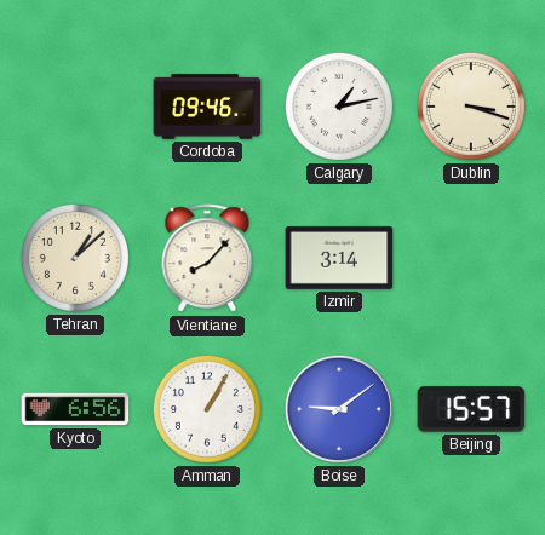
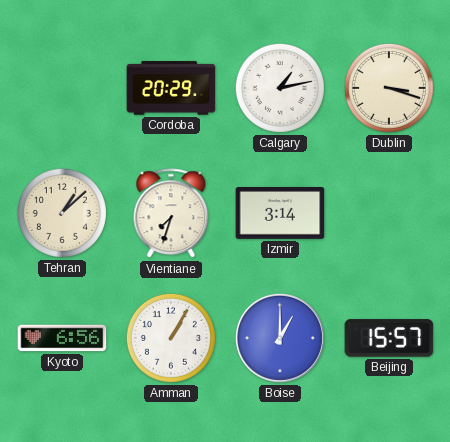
Cordoba: 09:46 -> 20:29
Vientiane: 8:07 -> 7:33
Boise: 9:09 -> 1:00
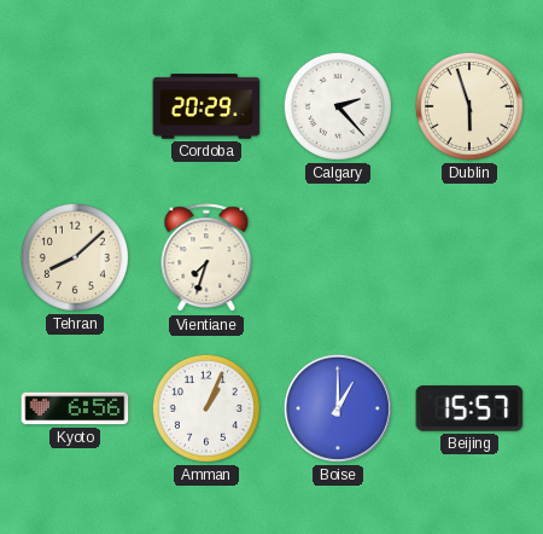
Calgary: 1:13 -> 2:23
Dublin: 3:18 -> 5:57
Tehran: 1:08 -> 8:08
Izmir: 3:14 -> none
Amman: 1:05 -> 1:04
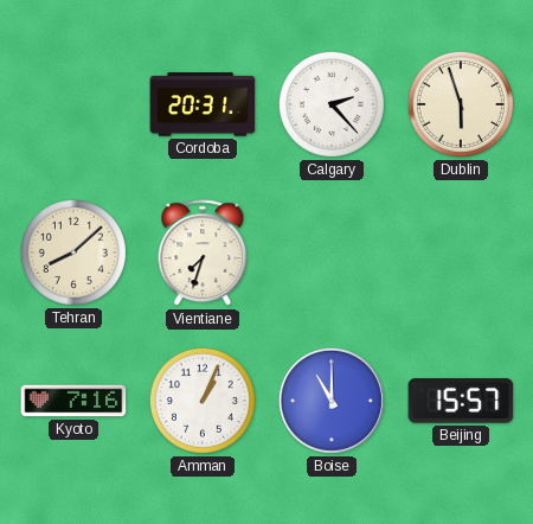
Cordoba: 20:29 -> 20:31
Kyoto: 6:56 -> 7:16
Boise: 1:00 -> 11:00
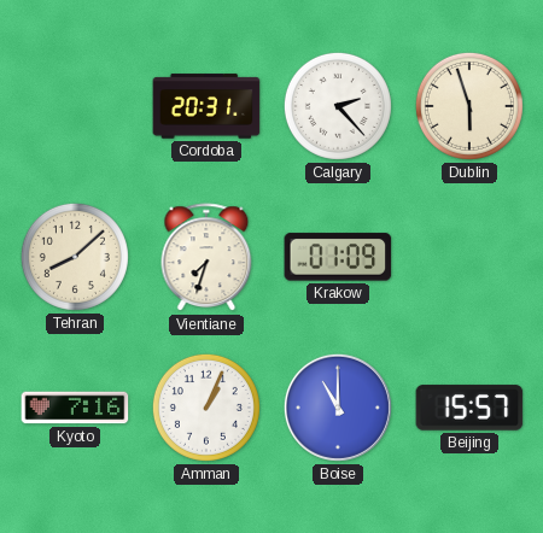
Krakow: none -> 01:09
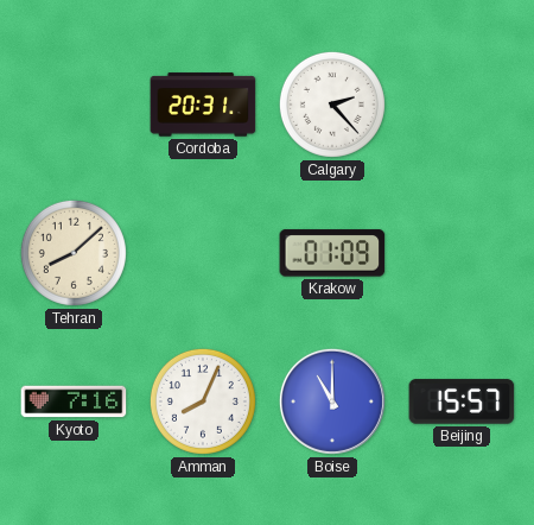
Dublin: 5:57 -> none
Vientiane: 7:33 -> none
Amman: 1:04 -> 8:04
